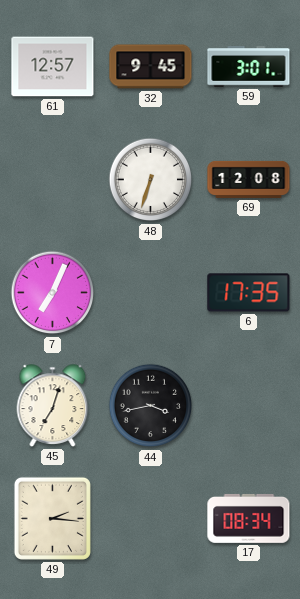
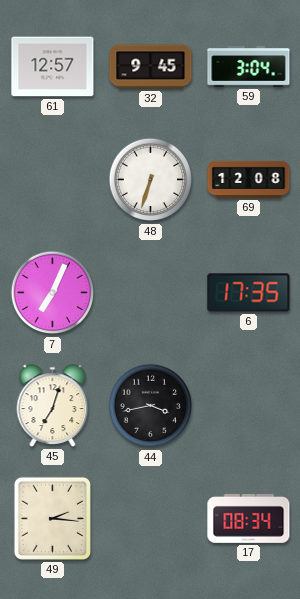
59: 3:01 -> 3:04
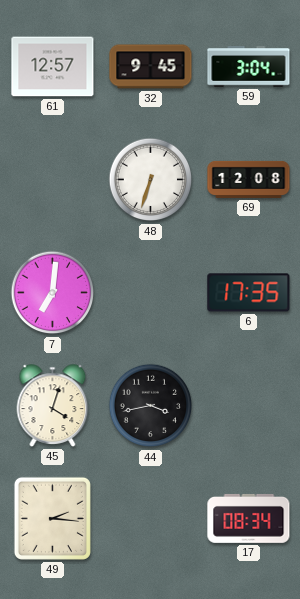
7: 7:04 -> 7:01
45: 7:03 -> 4:03
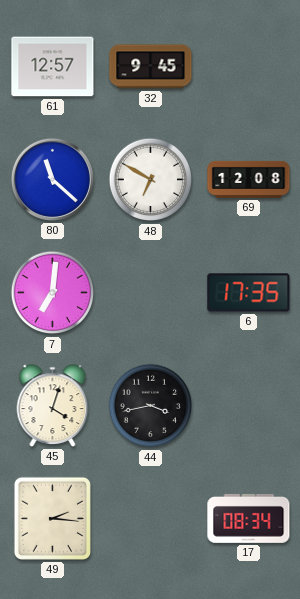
59: 3:04 -> none
80: none -> 11:22
48: 6:33 -> 6:50
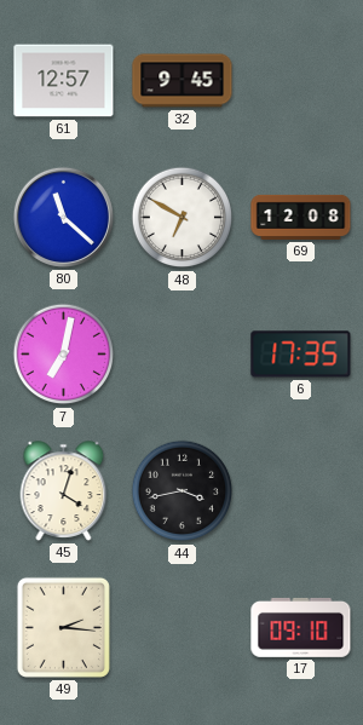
7: 7:01 -> 7:02
17: 08:34 -> 09:10
